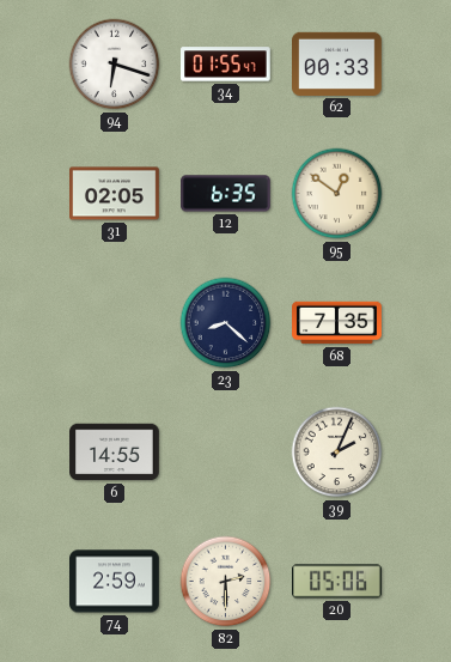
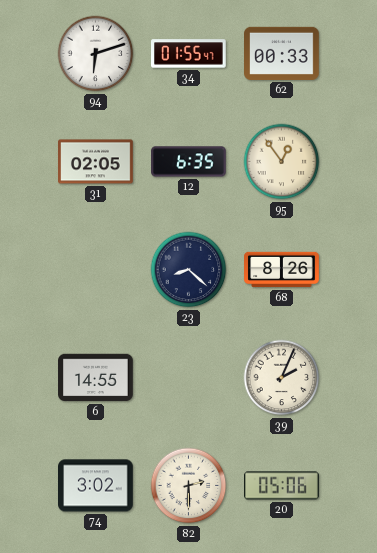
94: 6:18 -> 6:12
95: 12:51 -> 12:54
68: 7:35 -> 8:26
74: 2:59 -> 3:02
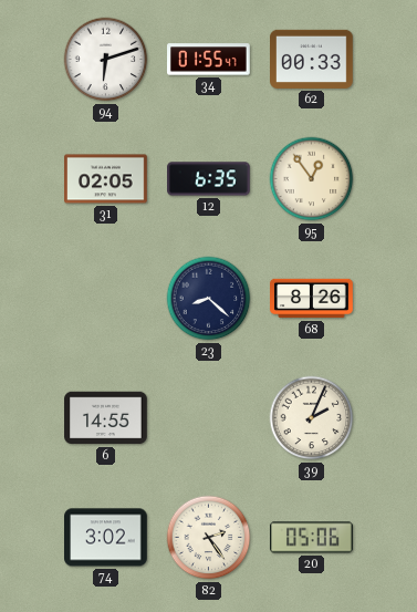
82: 2:30 -> 2:24
